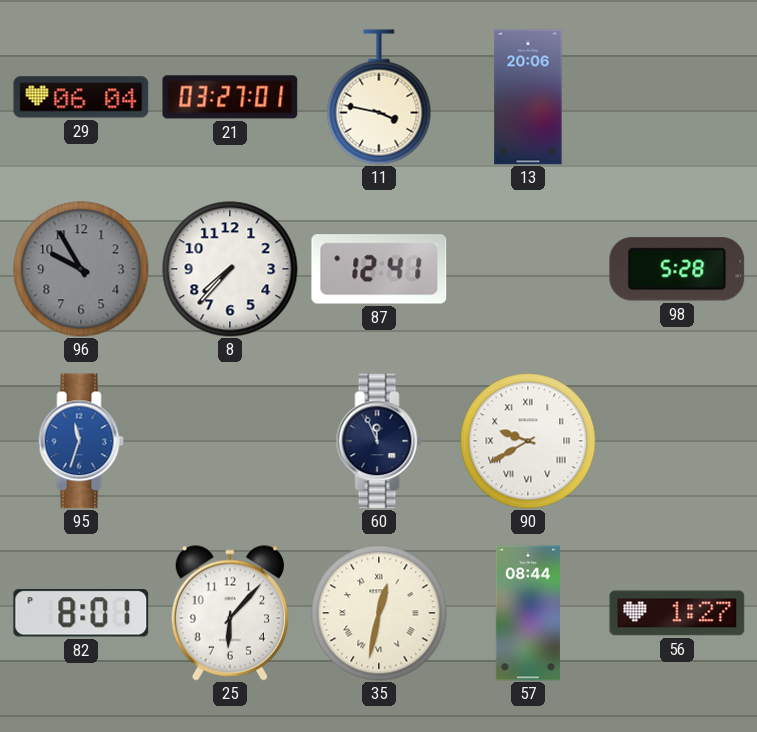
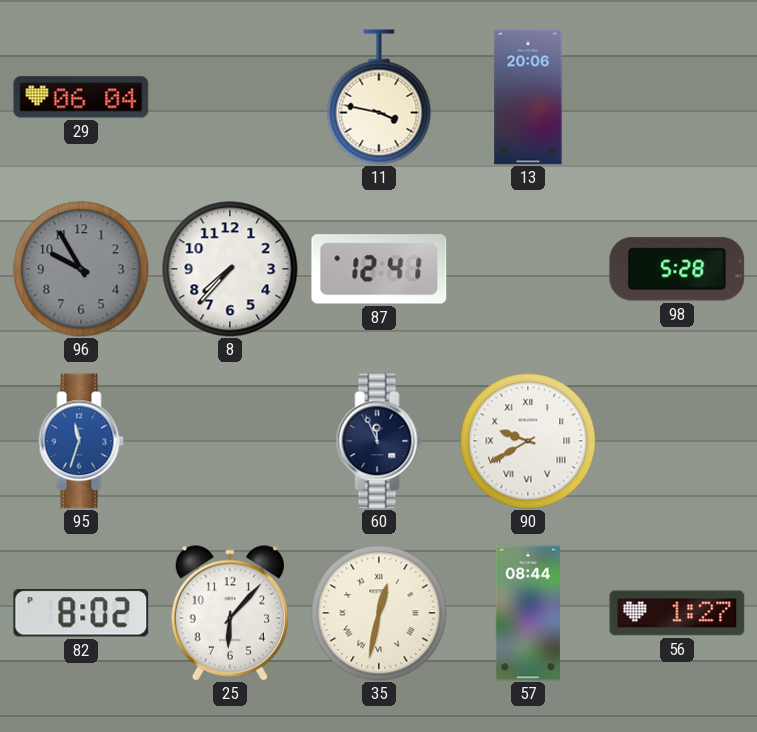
21: 03:27 -> none
82: 8:01 -> 8:02
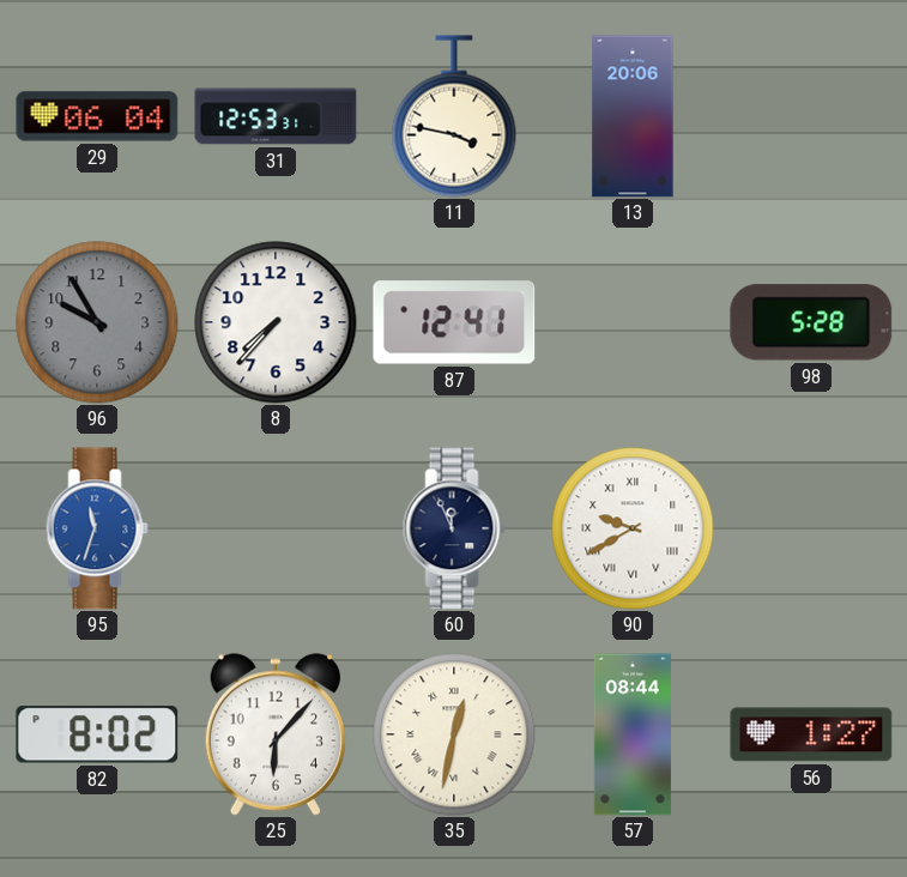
31: none -> 12:53
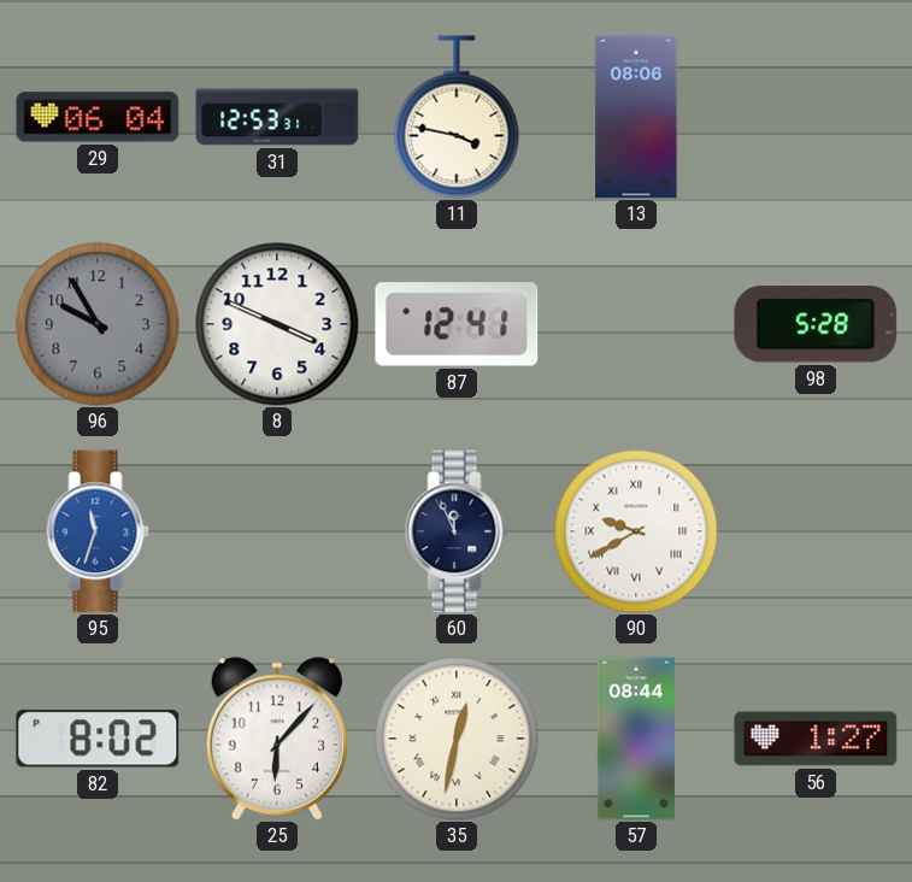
13: 20:06 -> 08:06
8: 7:37 -> 3:49
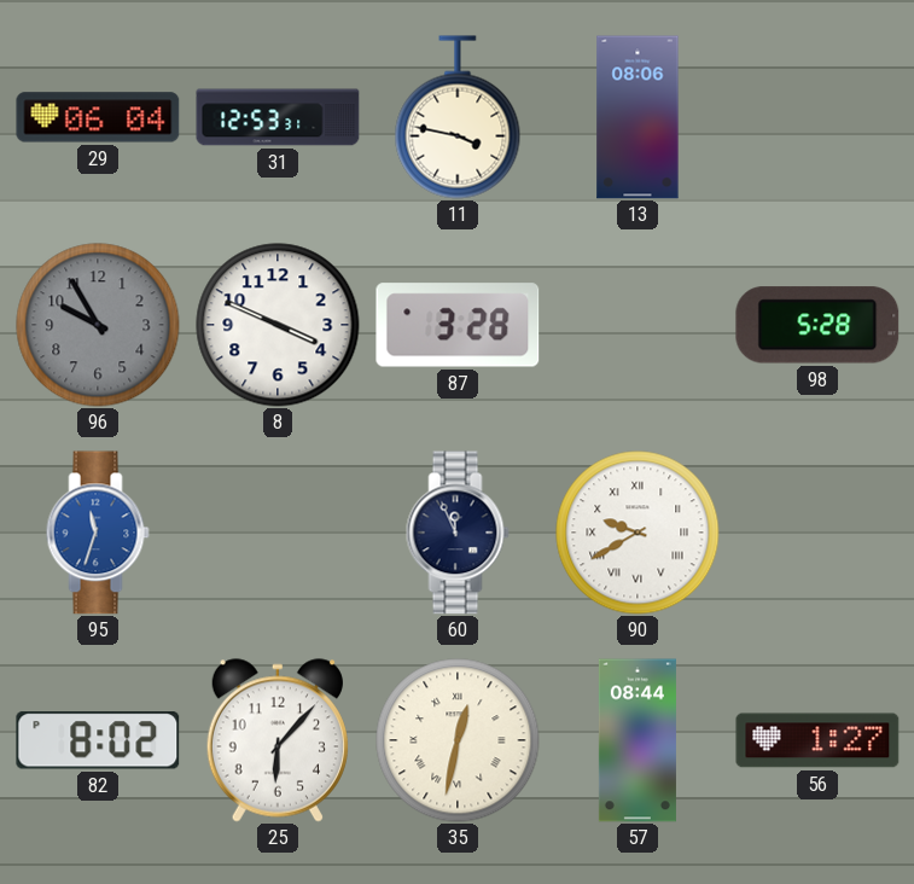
87: 12:41 -> 3:28
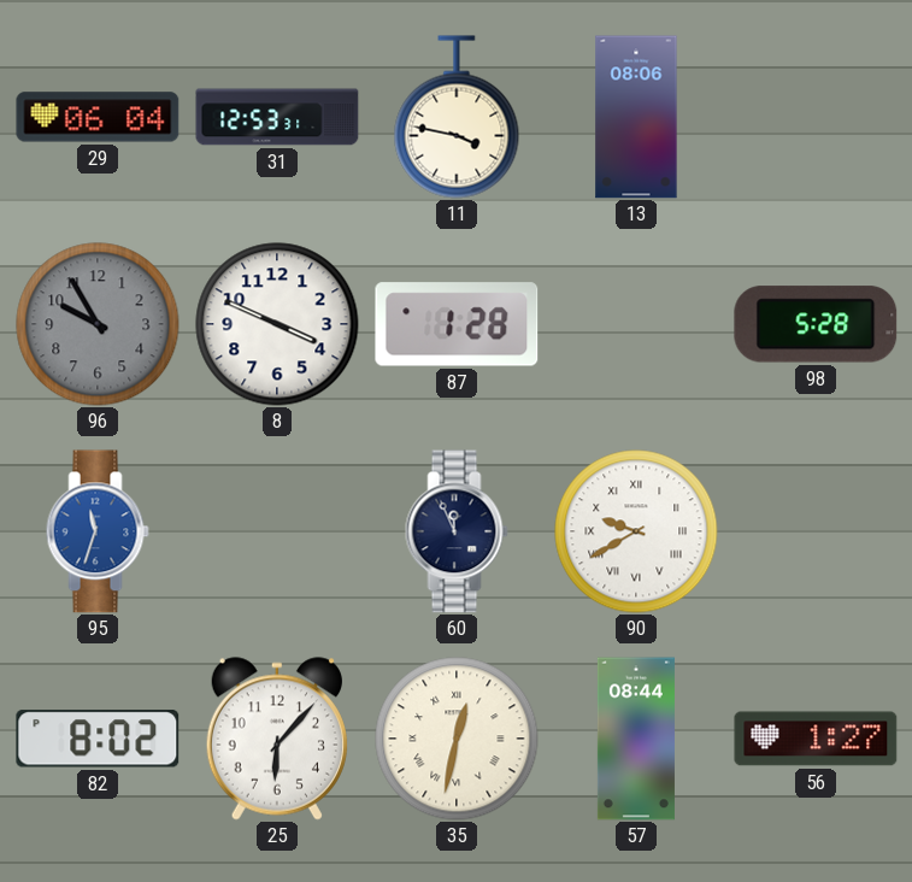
87: 3:28 -> 1:28
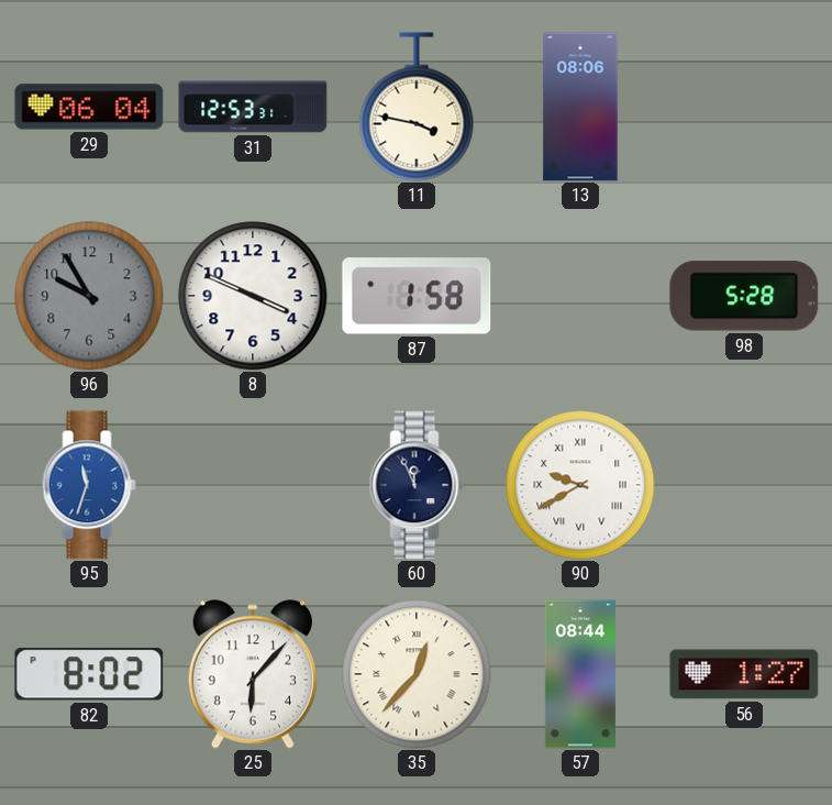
87: 1:28 -> 1:58
35: 12:32 -> 12:37
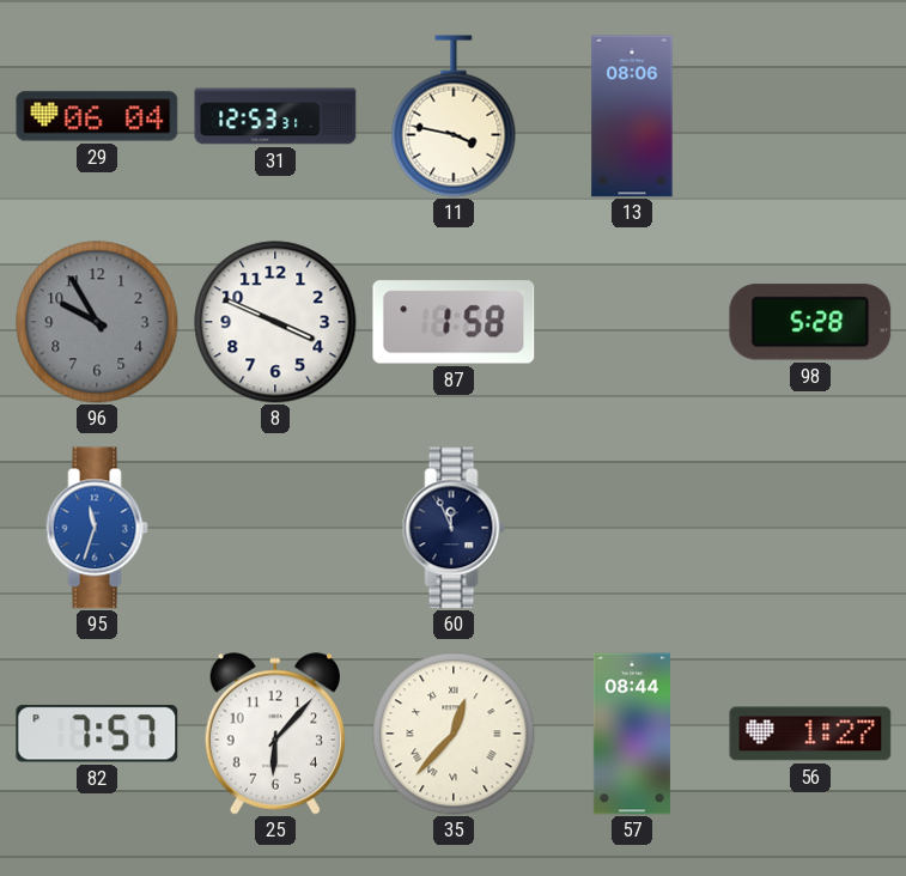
90: 9:40 -> none
82: 8:02 -> 7:57
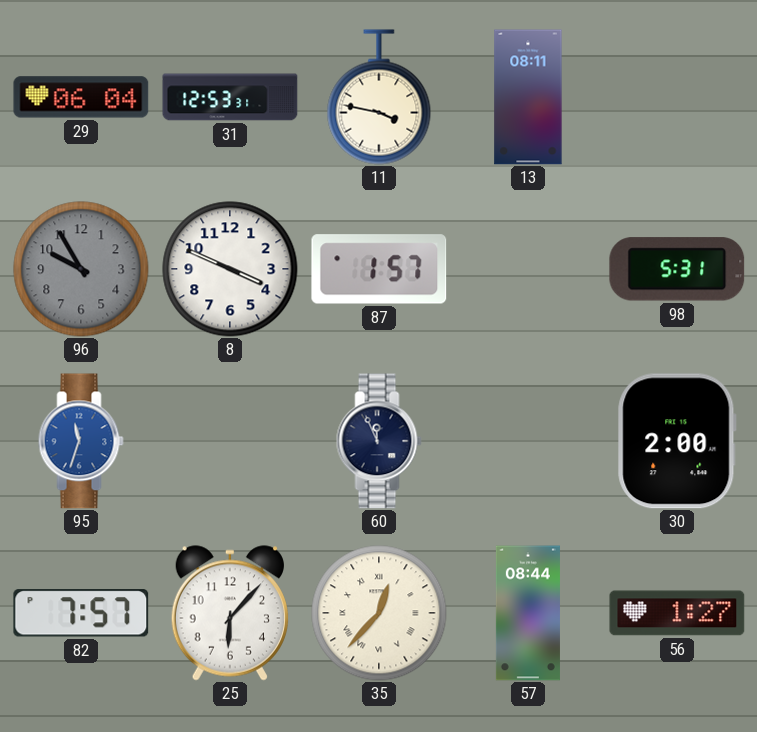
13: 08:06 -> 08:11
87: 1:58 -> 1:57
98: 5:28 -> 5:31
30: none -> 2:00
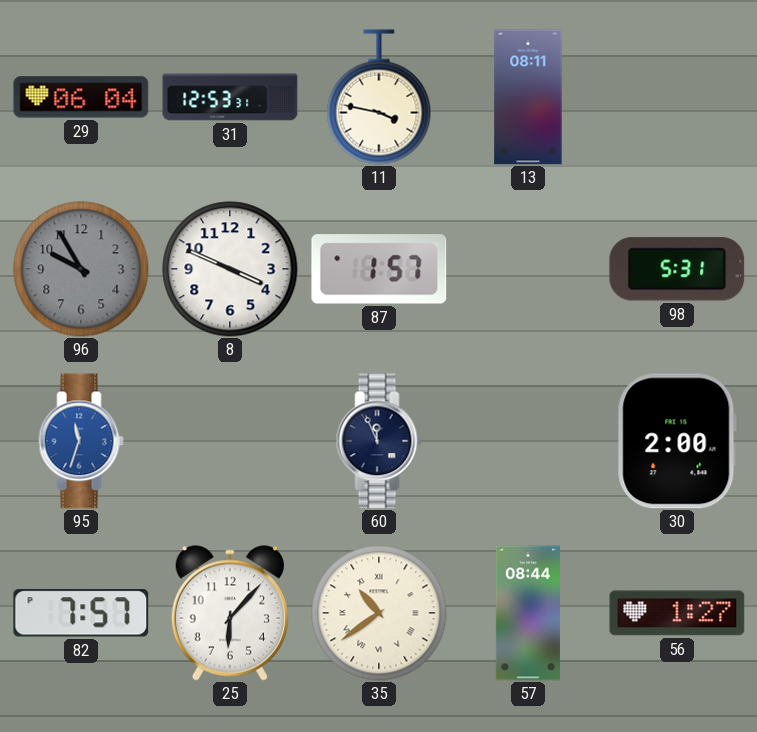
35: 12:37 -> 10:39
